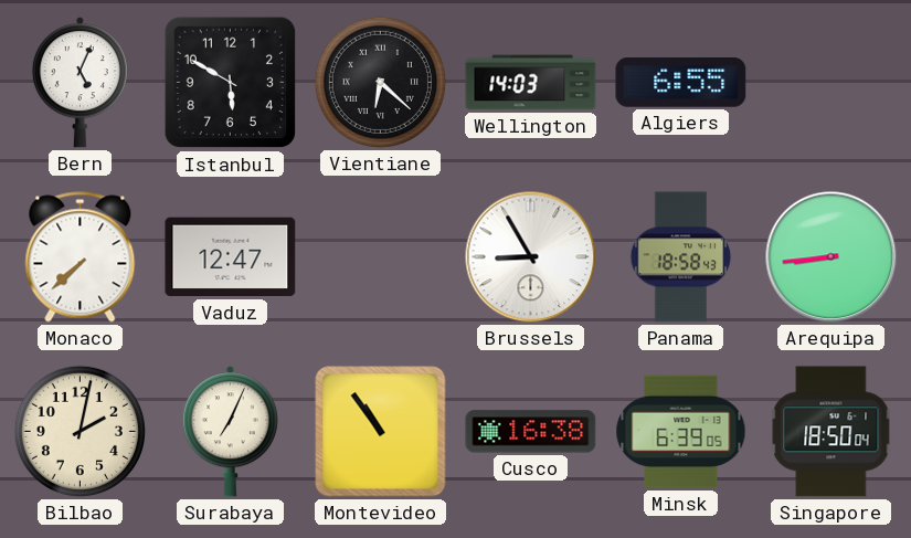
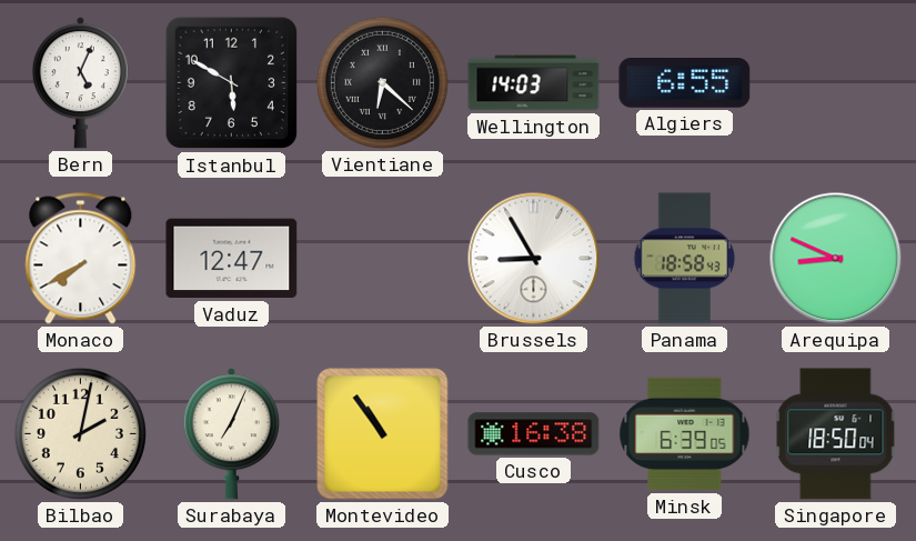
Monaco: 7:38 -> 7:40
Arequipa: 8:44 -> 8:49
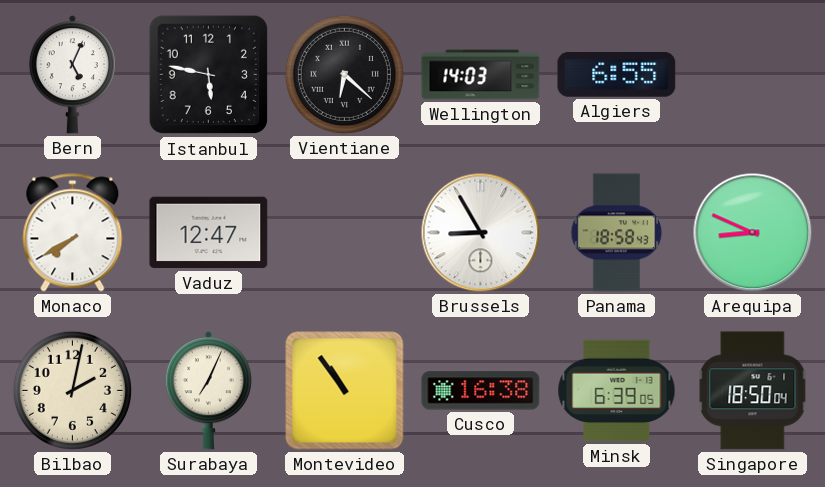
Istanbul: 5:50 -> 5:47
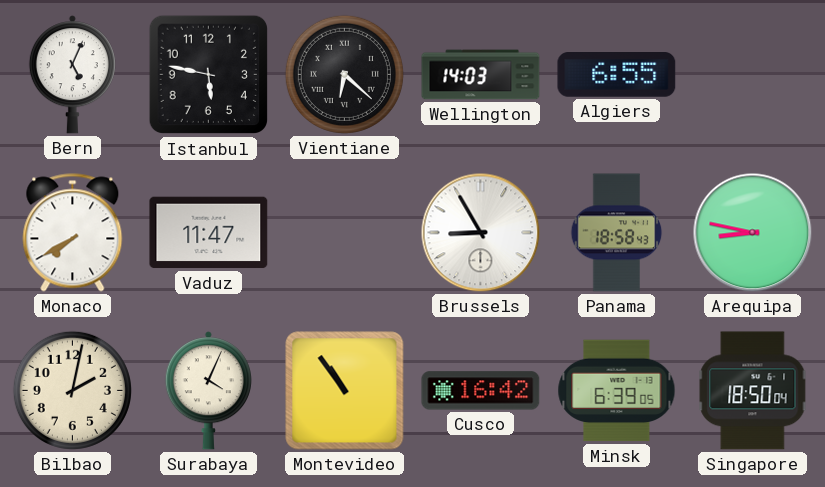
Vaduz: 12:47 -> 11:47
Arequipa: 8:49 -> 8:47
Surabaya: 7:04 -> 4:04
Cusco: 16:38 -> 16:42
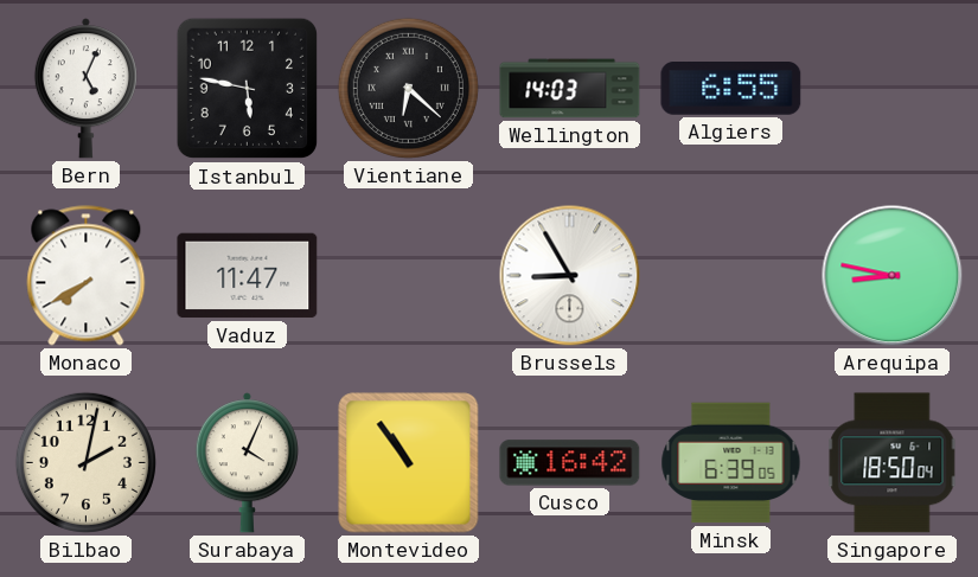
Panama: 18:58 -> none
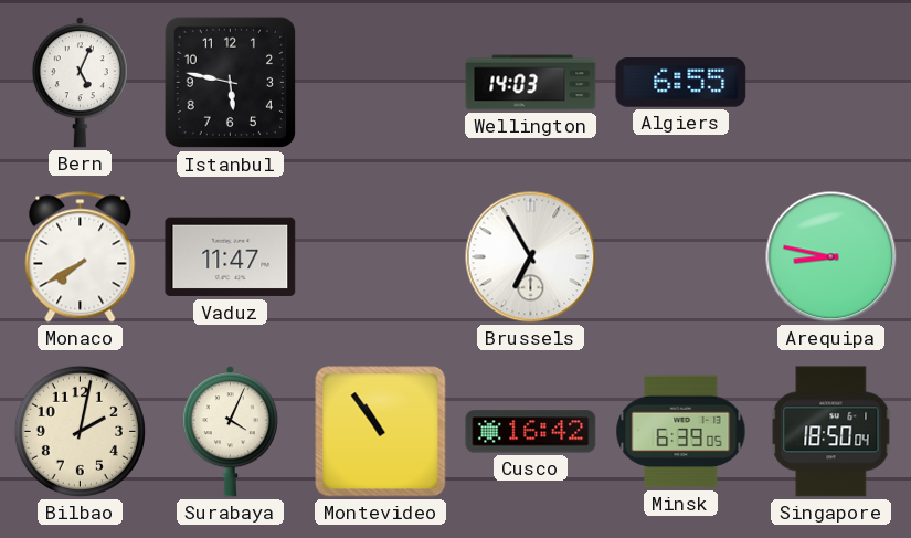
Vientiane: 6:22 -> none
Brussels: 8:55 -> 6:55
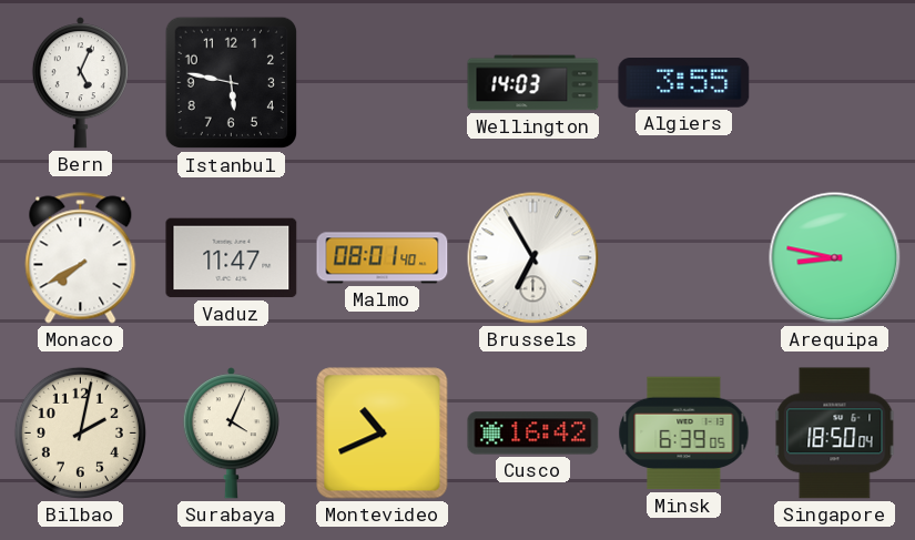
Algiers: 6:55 -> 3:55
Malmo: none -> 08:01
Montevideo: 10:54 -> 10:41
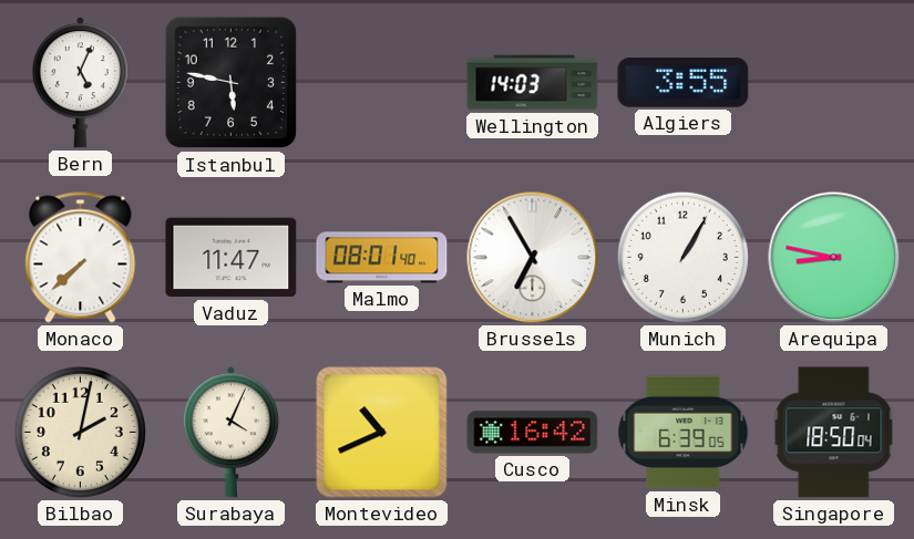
Monaco: 7:40 -> 7:38
Munich: none -> 1:05
